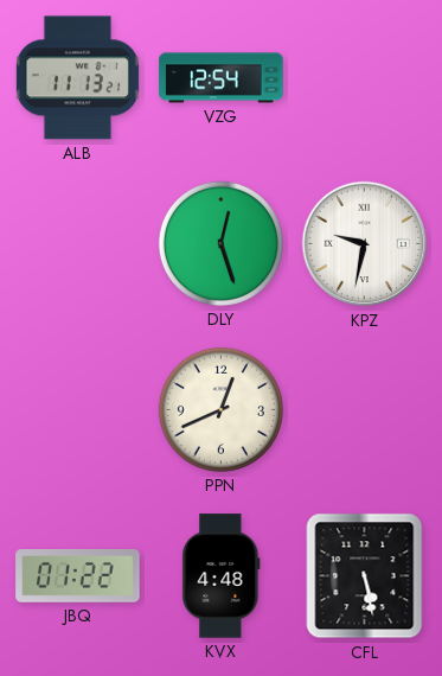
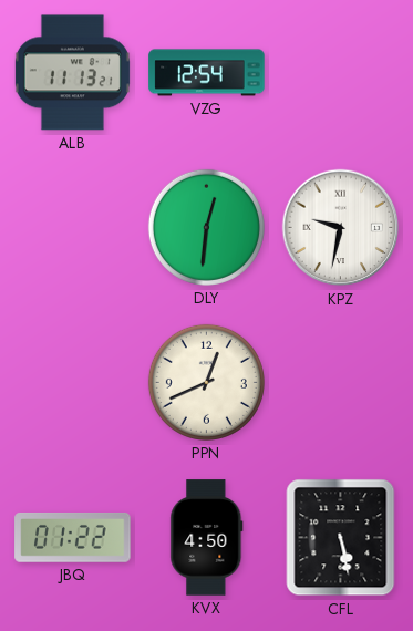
DLY: 12:27 -> 12:31
KVX: 4:48 -> 4:50
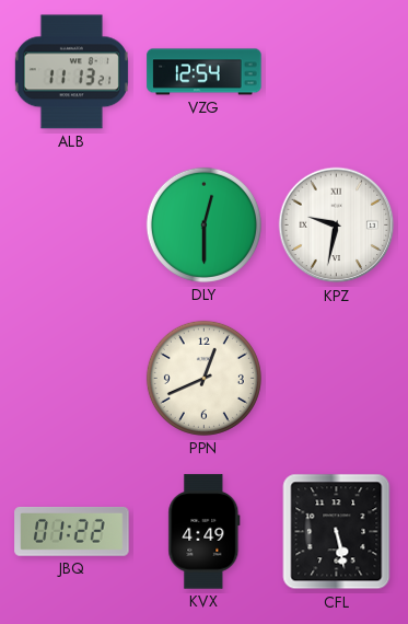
DLY: 12:31 -> 12:30
KVX: 4:50 -> 4:49
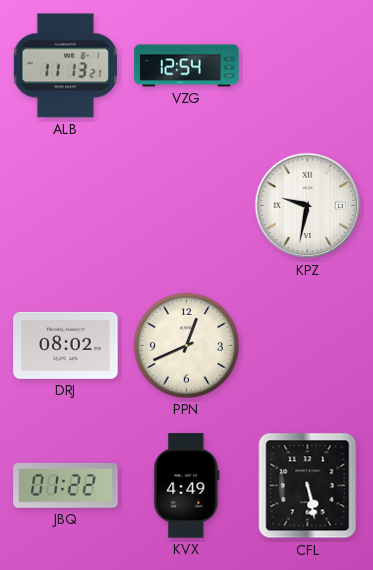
DLY: 12:30 -> none
DRJ: none -> 08:02
